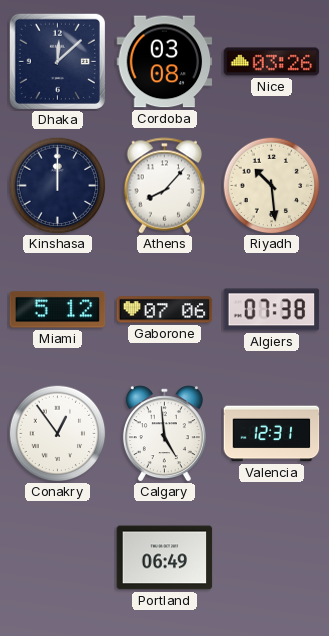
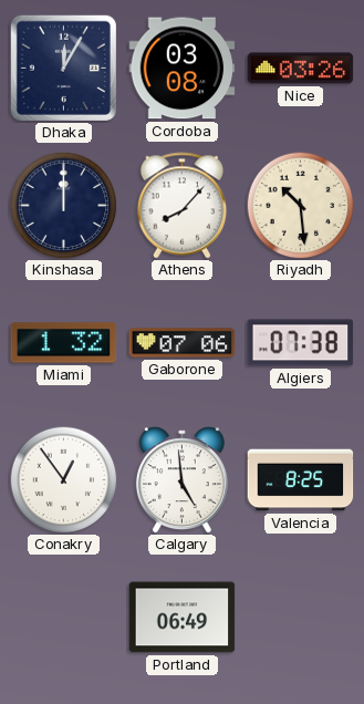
Dhaka: 12:08 -> 12:05
Miami: 5:12 -> 1:32
Valencia: 12:31 -> 8:25
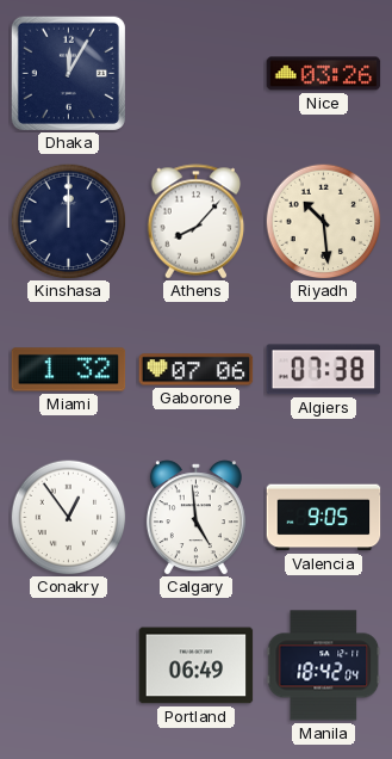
Cordoba: 03:08 -> none
Valencia: 8:25 -> 9:05
Manila: none -> 18:42
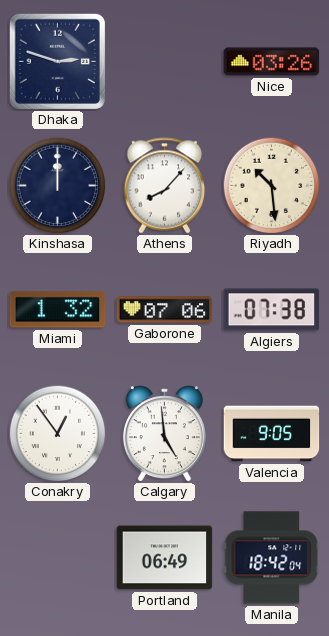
Dhaka: 12:05 -> 2:48
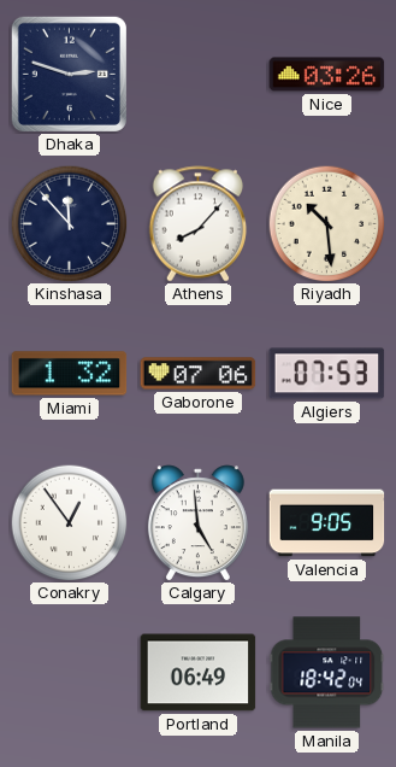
Kinshasa: 12:00 -> 11:53
Algiers: 07:38 -> 07:53
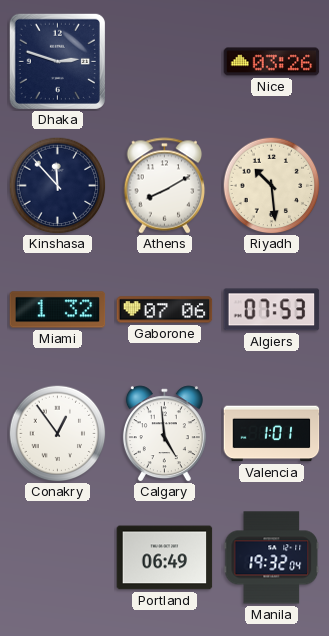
Athens: 8:07 -> 8:10
Valencia: 9:05 -> 1:01
Manila: 18:42 -> 19:32
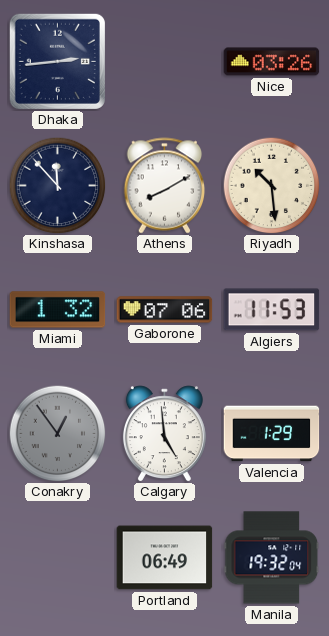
Dhaka: 2:48 -> 2:44
Algiers: 07:53 -> 11:53
Conakry dial: white -> grey
Valencia: 1:01 -> 1:29
